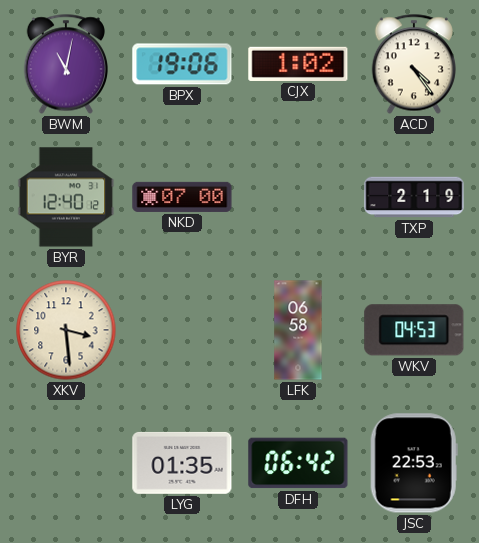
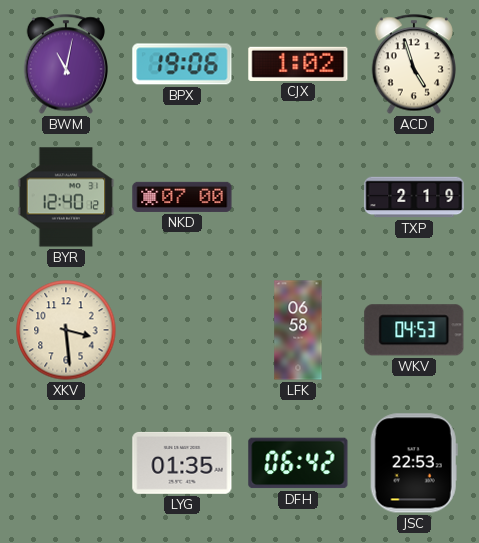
ACD: 4:24 -> 4:57
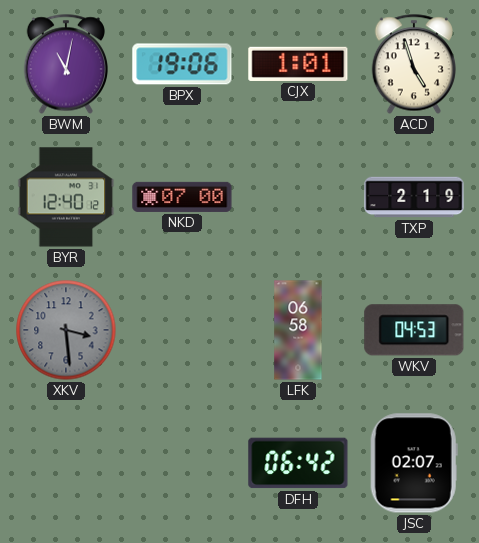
CJX: 1:02 -> 1:01
XKV dial: cream -> grey
LYG: 01:35 -> none
JSC: 22:53 -> 02:07
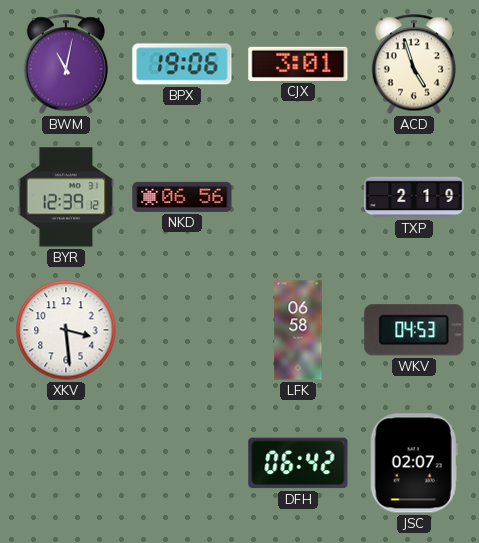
CJX: 1:01 -> 3:01
BYR: 12:40 -> 12:39
NKD: 07:00 -> 06:56
XKV dial: grey -> white
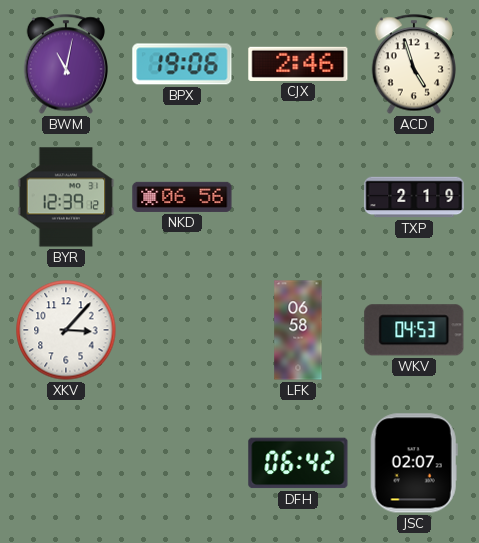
CJX: 3:01 -> 2:46
XKV: 3:29 -> 3:07
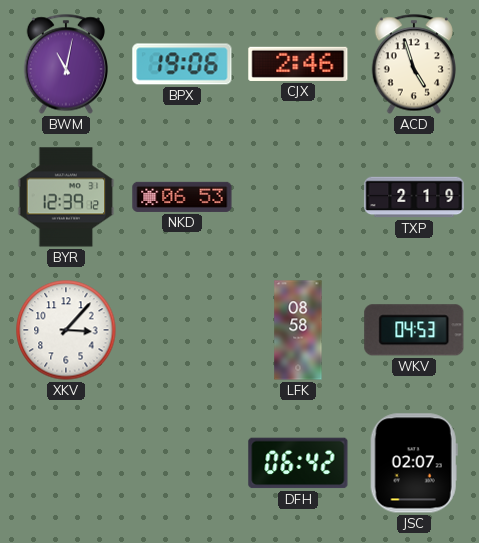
NKD: 06:56 -> 06:53
LFK: 06:58 -> 08:58
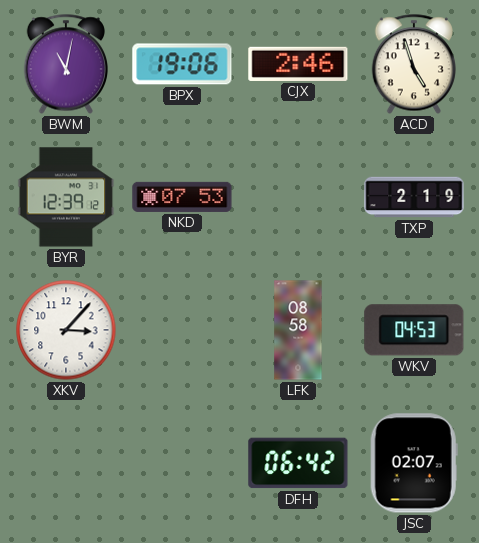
NKD: 06:53 -> 07:53
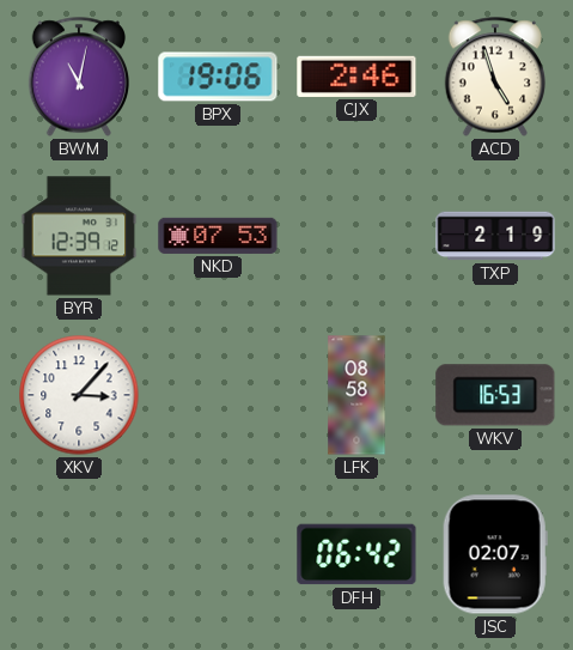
WKV: 04:53 -> 16:53
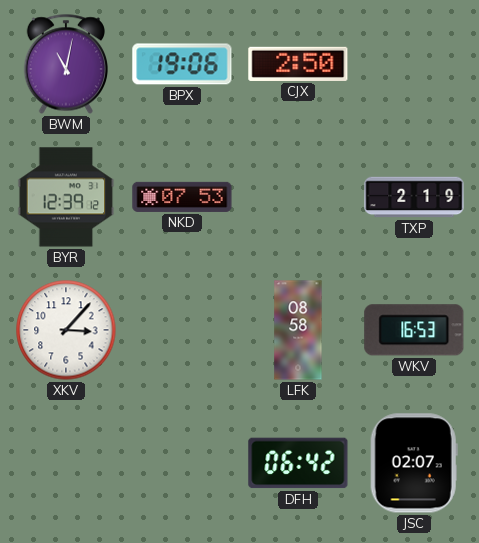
CJX: 2:46 -> 2:50
ACD: 4:57 -> none
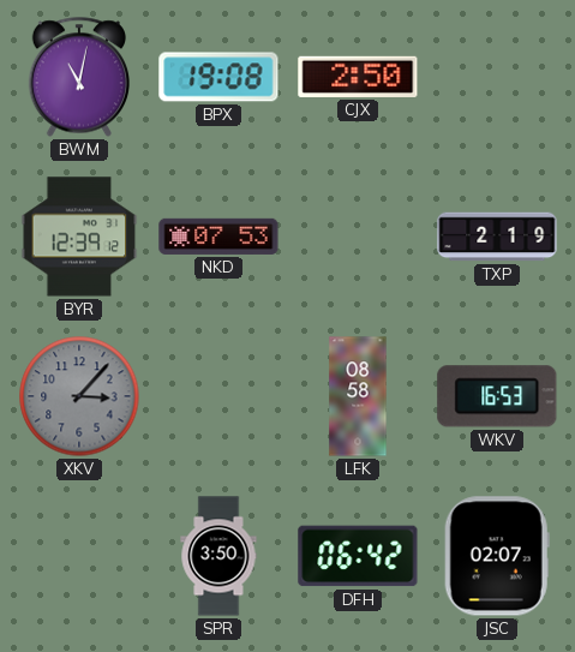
BPX: 19:06 -> 19:08
XKV dial: white -> grey
SPR: none -> 3:50
